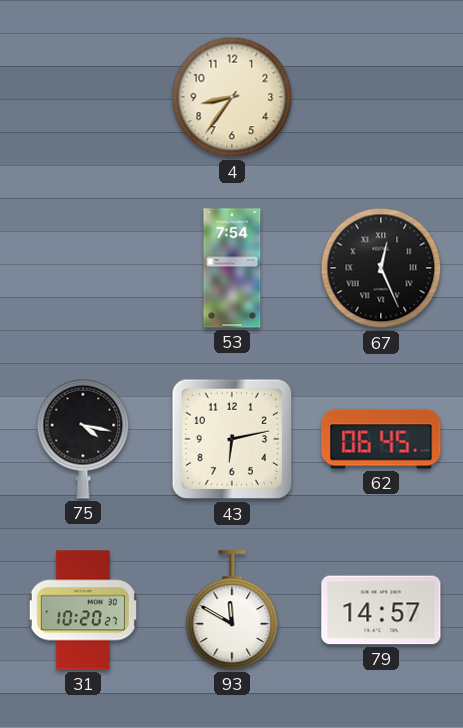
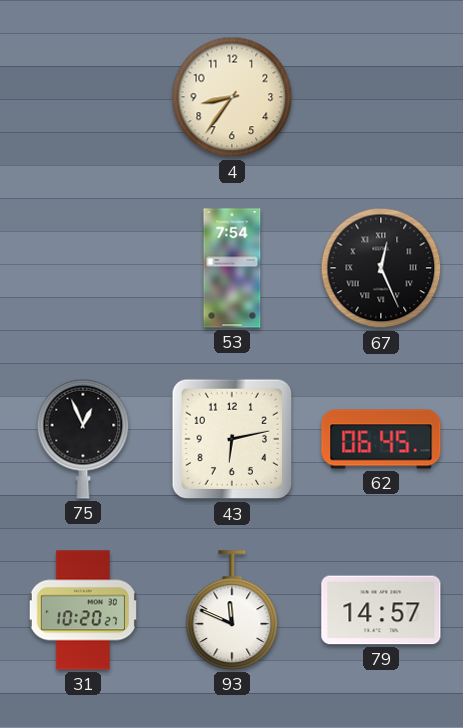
75: 4:17 -> 12:56
93: 11:50 -> 11:49
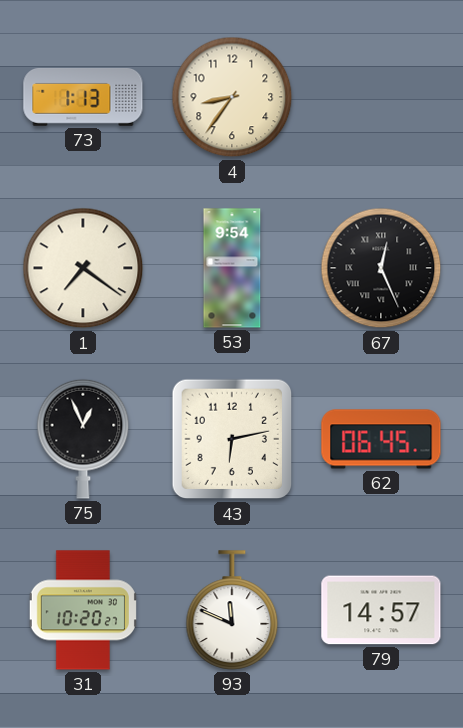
73: none -> 1:13
1: none -> 7:21
53: 7:54 -> 9:54
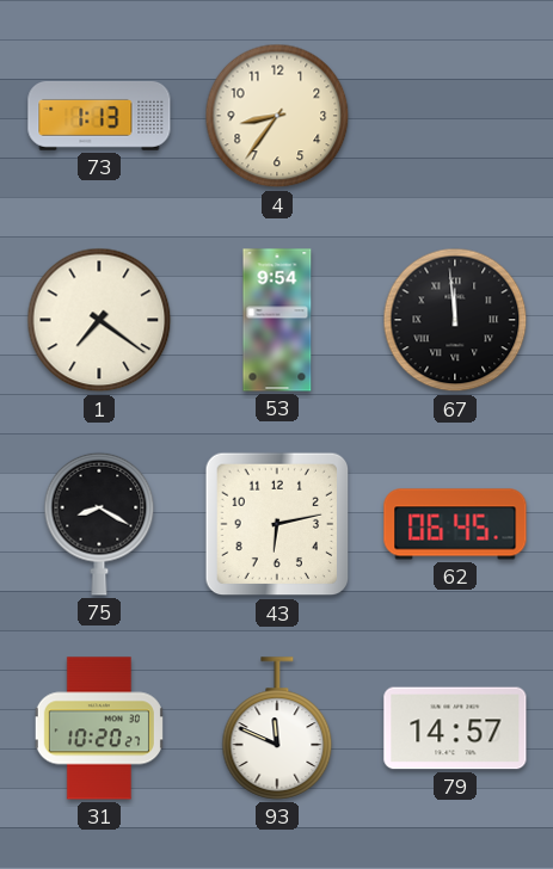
67: 12:26 -> 11:59
75: 12:56 -> 8:20
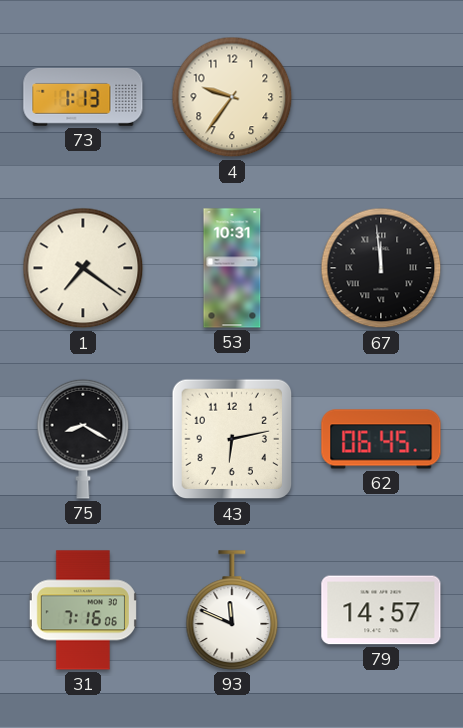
4: 8:36 -> 9:36
53: 9:54 -> 10:31
31: 10:20 -> 7:16
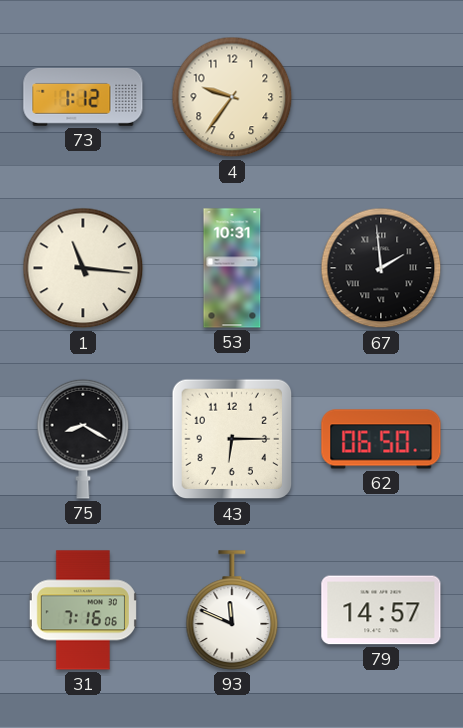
73: 1:13 -> 1:12
1: 7:21 -> 11:16
67: 11:59 -> 1:59
43: 6:13 -> 6:15
62: 06:45 -> 06:50
